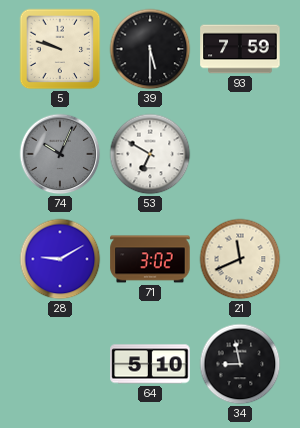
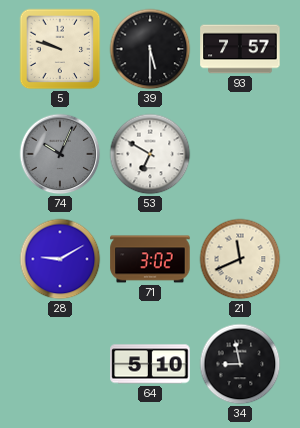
93: 7:59 -> 7:57
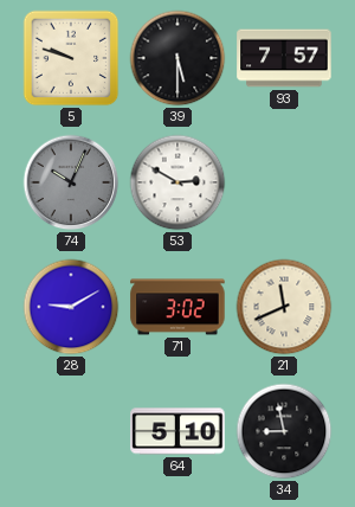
53: 6:50 -> 2:50
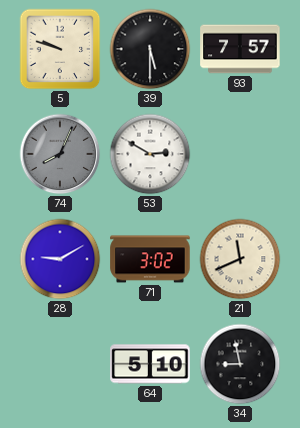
74: 10:04 -> 8:04
